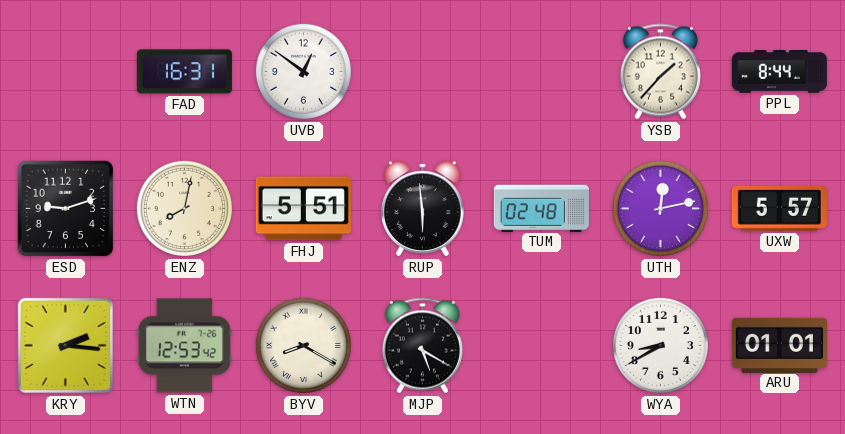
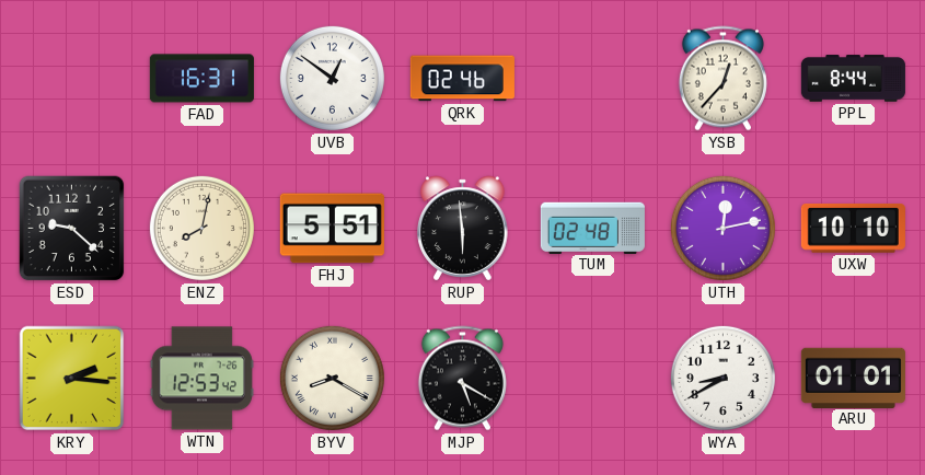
QRK: none -> 02:46
YSB: 1:37 -> 12:37
ESD: 9:12 -> 9:22
UXW: 5:57 -> 10:10
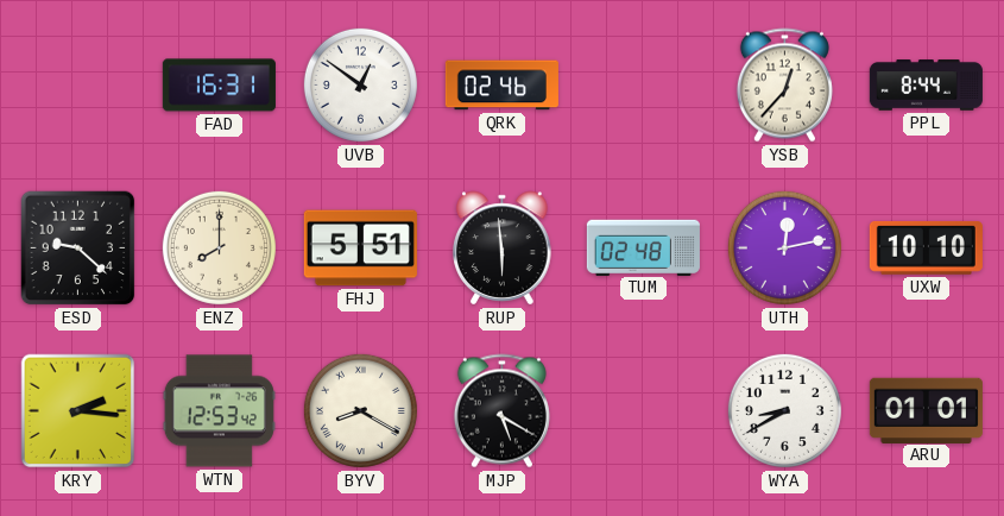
ENZ: 8:02 -> 8:00
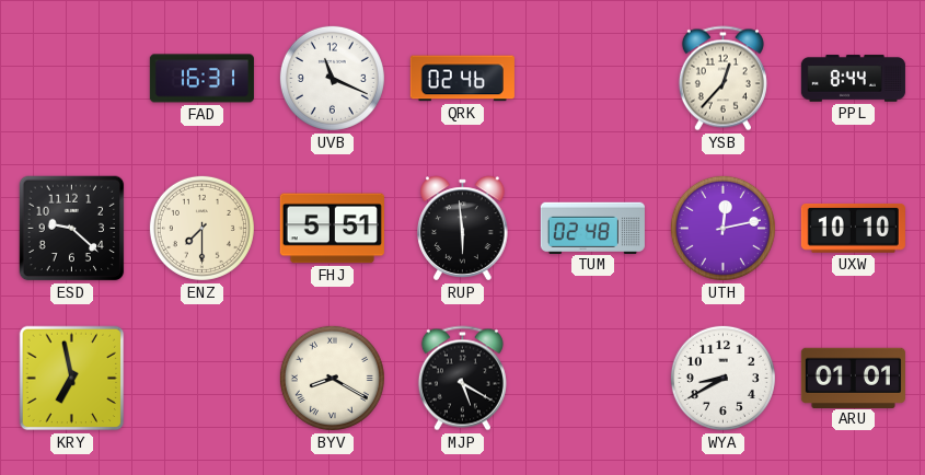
UVB: 12:51 -> 11:19
ENZ: 8:00 -> 7:30
KRY: 2:16 -> 6:58
WTN: 12:53 -> none
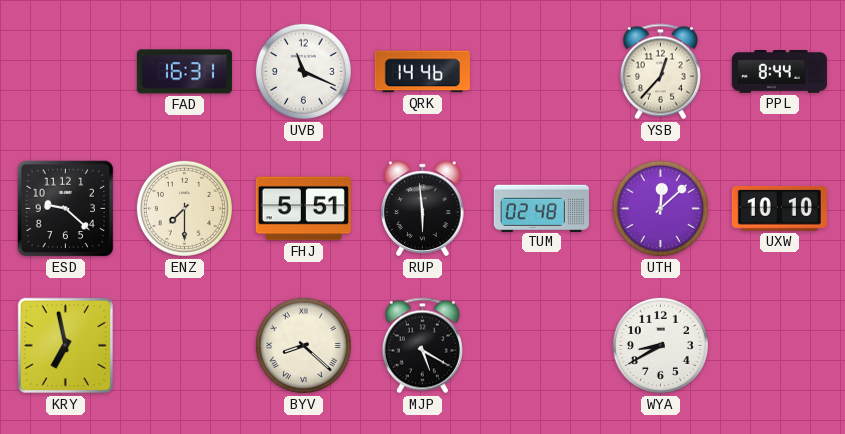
QRK: 02:46 -> 14:46
UTH: 12:13 -> 12:08
BYV: 8:20 -> 8:22
ARU: 01:01 -> none
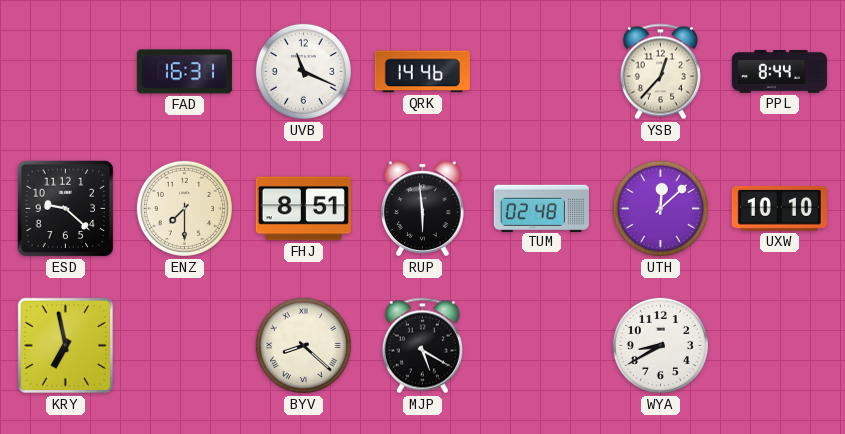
FHJ: 5:51 -> 8:51
